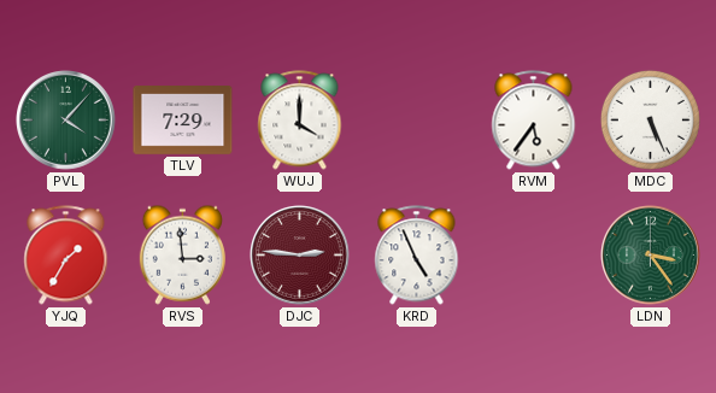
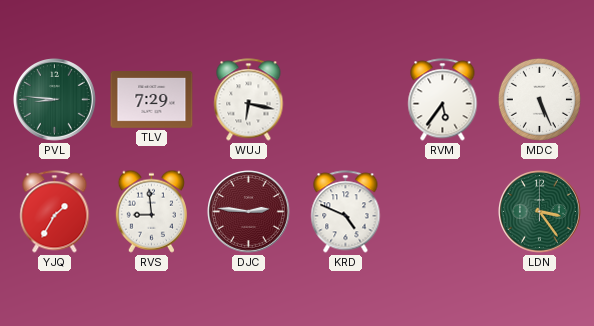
PVL: 4:07 -> 8:46
WUJ: 4:00 -> 6:17
RVS: 2:59 -> 8:59
KRD: 4:56 -> 4:49
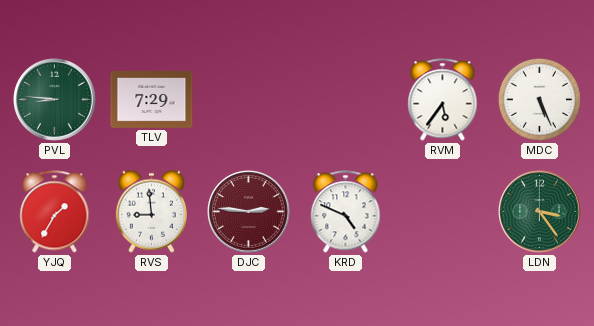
WUJ: 6:17 -> none
